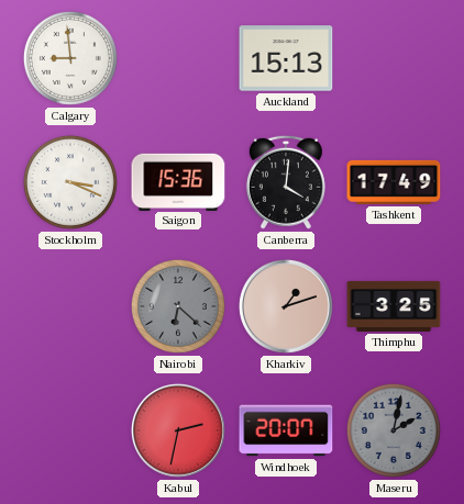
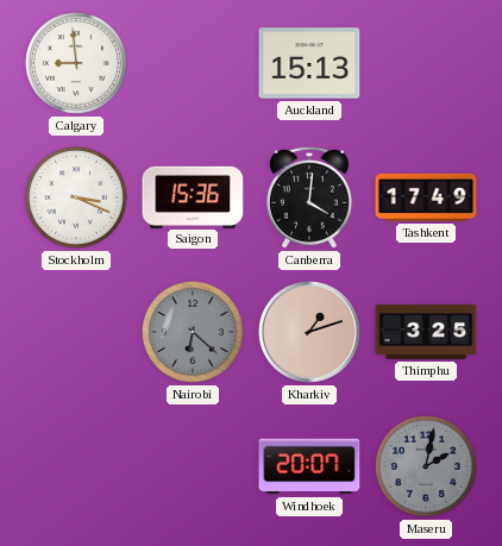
Kabul: 2:32 -> none
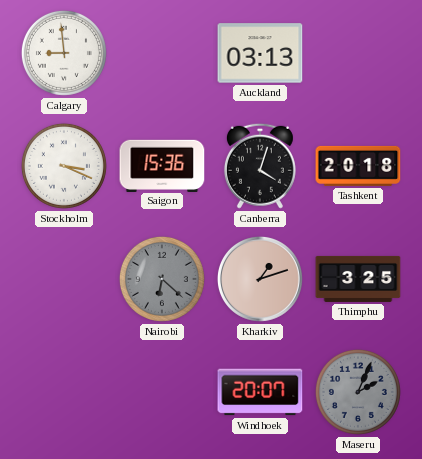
Auckland: 15:13 -> 03:13
Canberra: 4:01 -> 4:03
Tashkent: 17:49 -> 20:18
Maseru: 2:02 -> 2:04
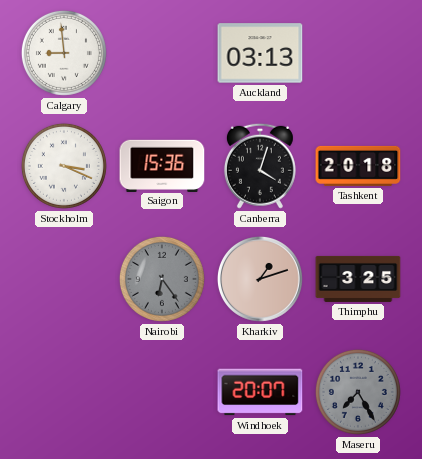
Nairobi: 6:22 -> 6:24
Maseru: 2:04 -> 7:25
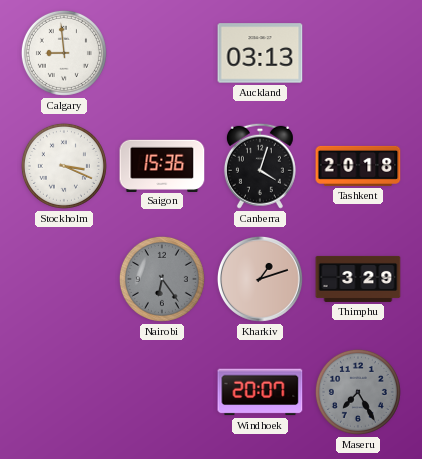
Thimphu: 3:25 -> 3:29
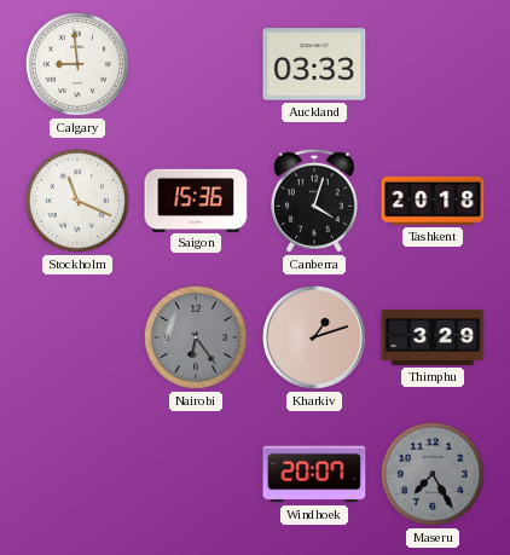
Auckland: 03:13 -> 03:33
Stockholm: 3:19 -> 11:19
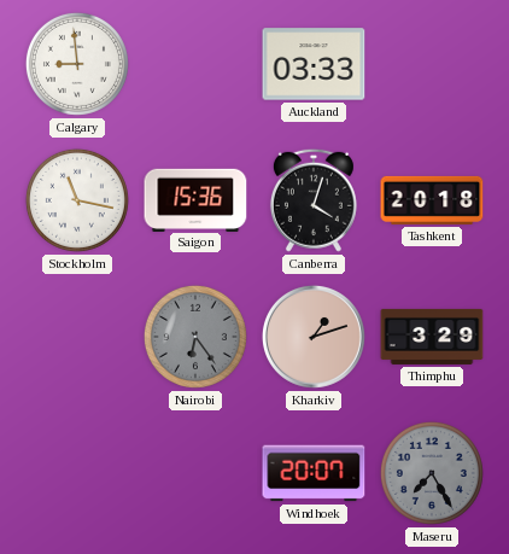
Stockholm: 11:19 -> 11:17
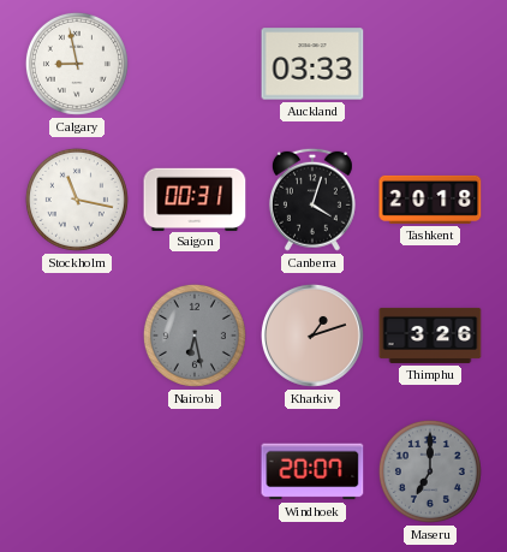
Calgary: 8:59 -> 8:58
Saigon: 15:36 -> 00:31
Nairobi: 6:24 -> 6:28
Thimphu: 3:29 -> 3:26
Maseru: 7:25 -> 7:00
